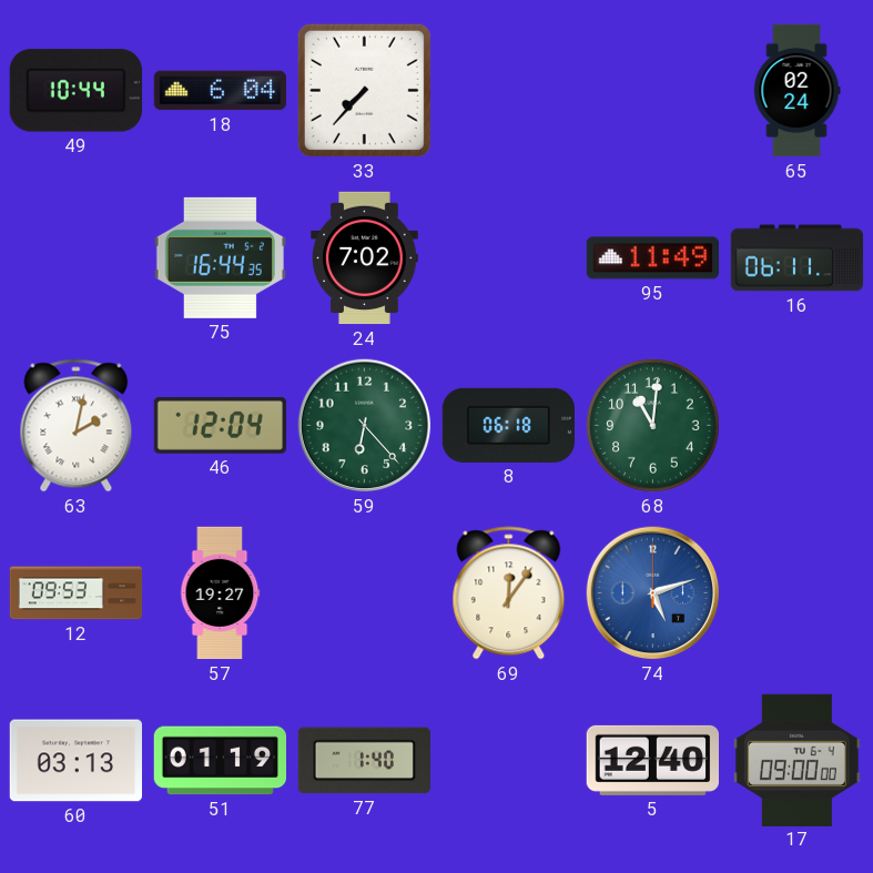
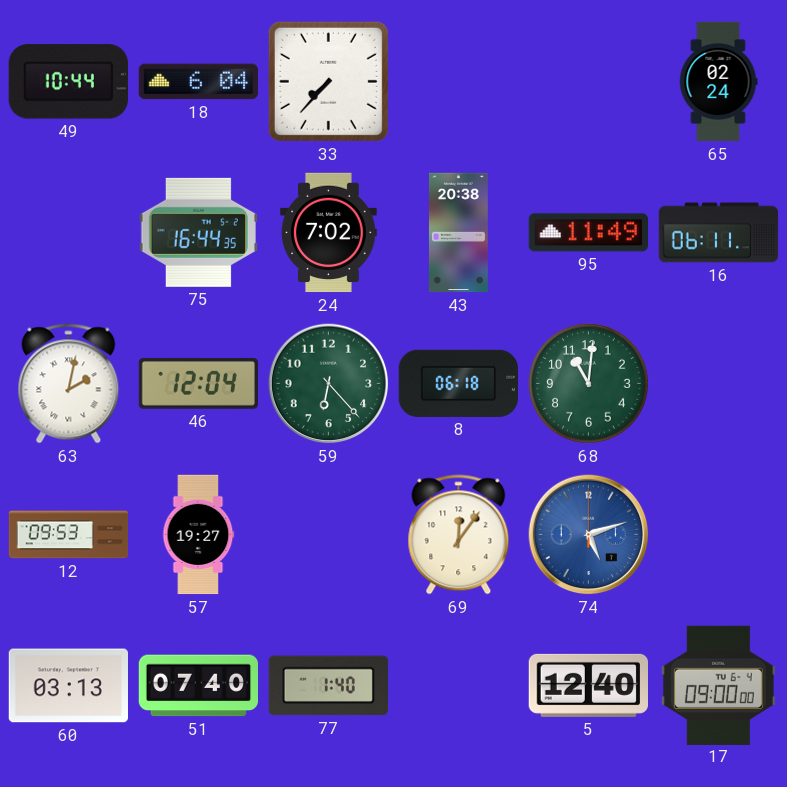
43: none -> 20:38
51: 01:19 -> 07:40
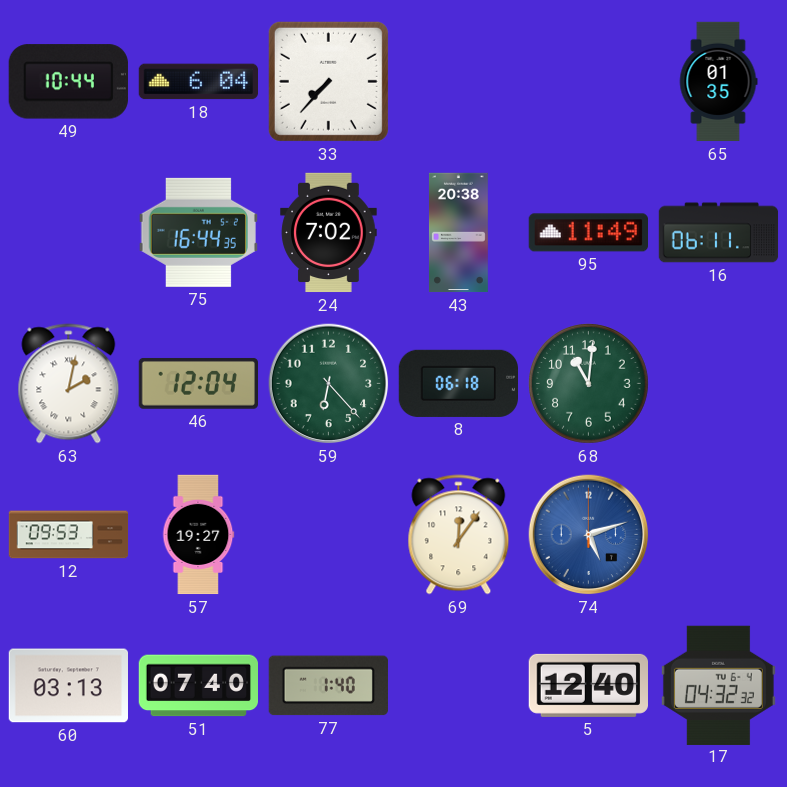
65: 02:24 -> 01:35
17: 09:00 -> 04:32
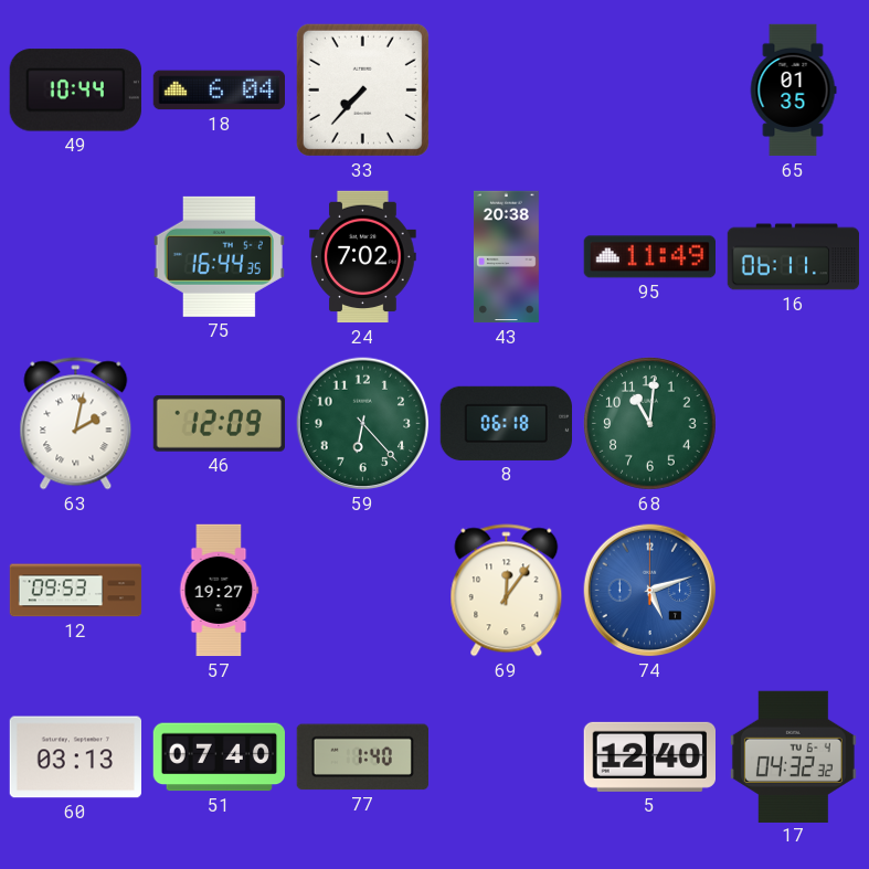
46: 12:04 -> 12:09
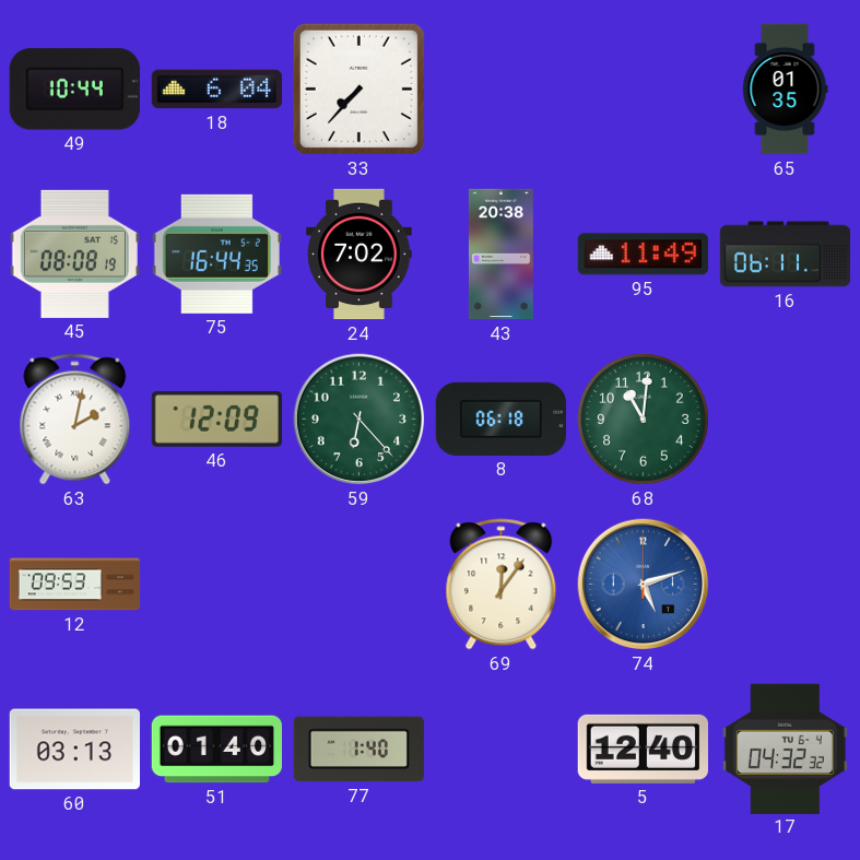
45: none -> 08:08
57: 19:27 -> none
51: 07:40 -> 01:40
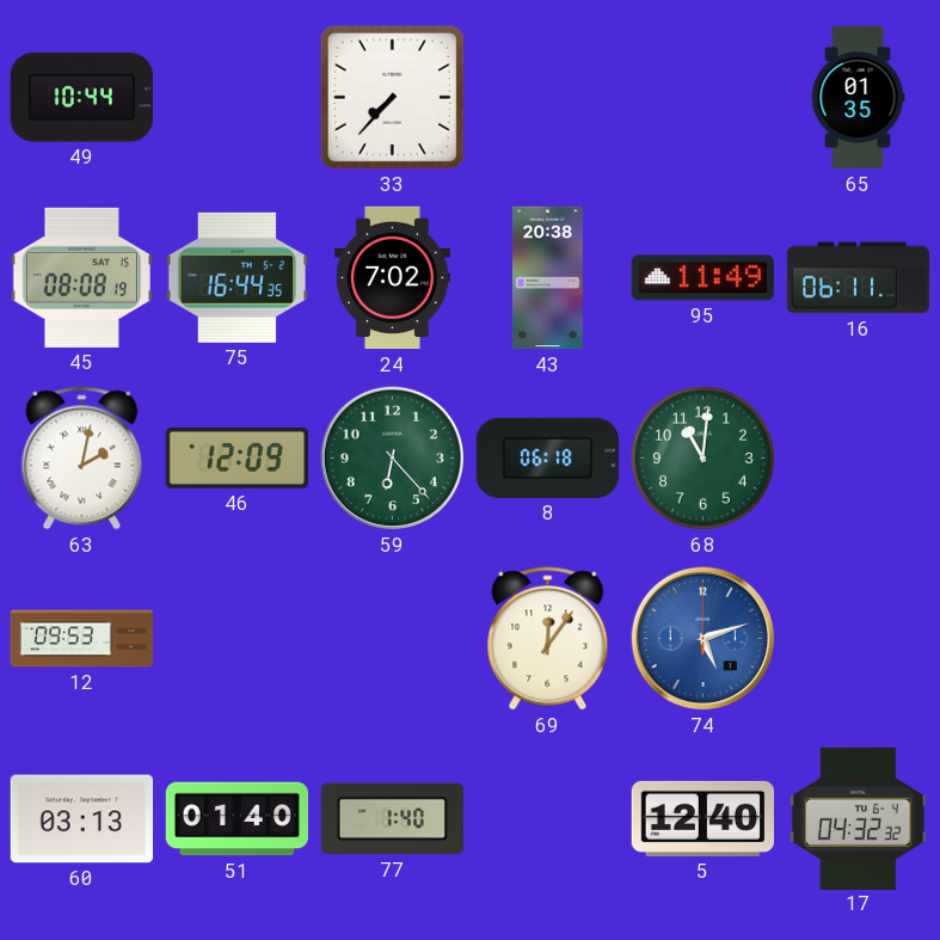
18: 6:04 -> none
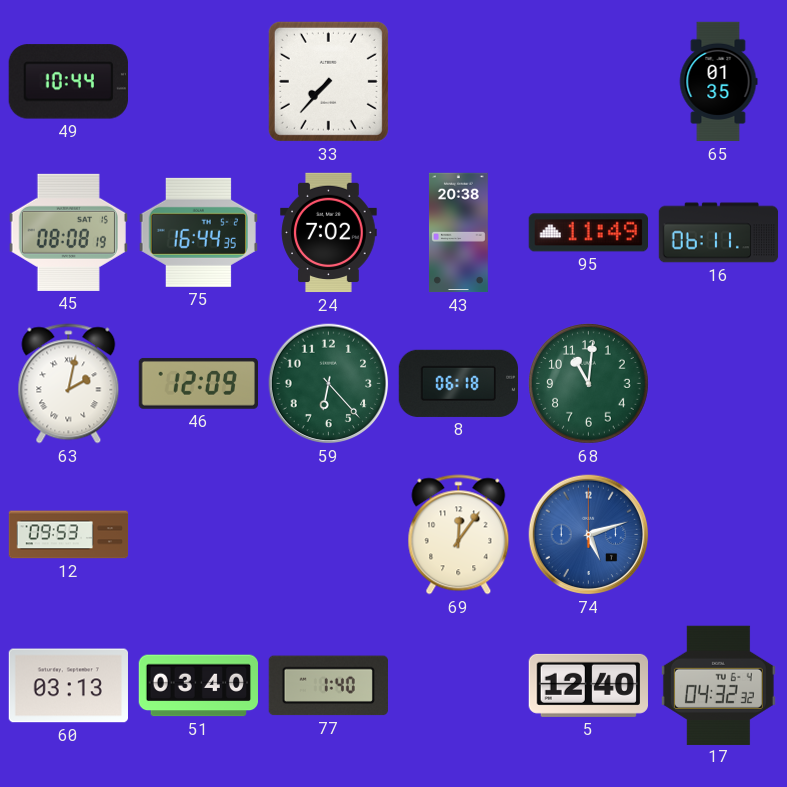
51: 01:40 -> 03:40
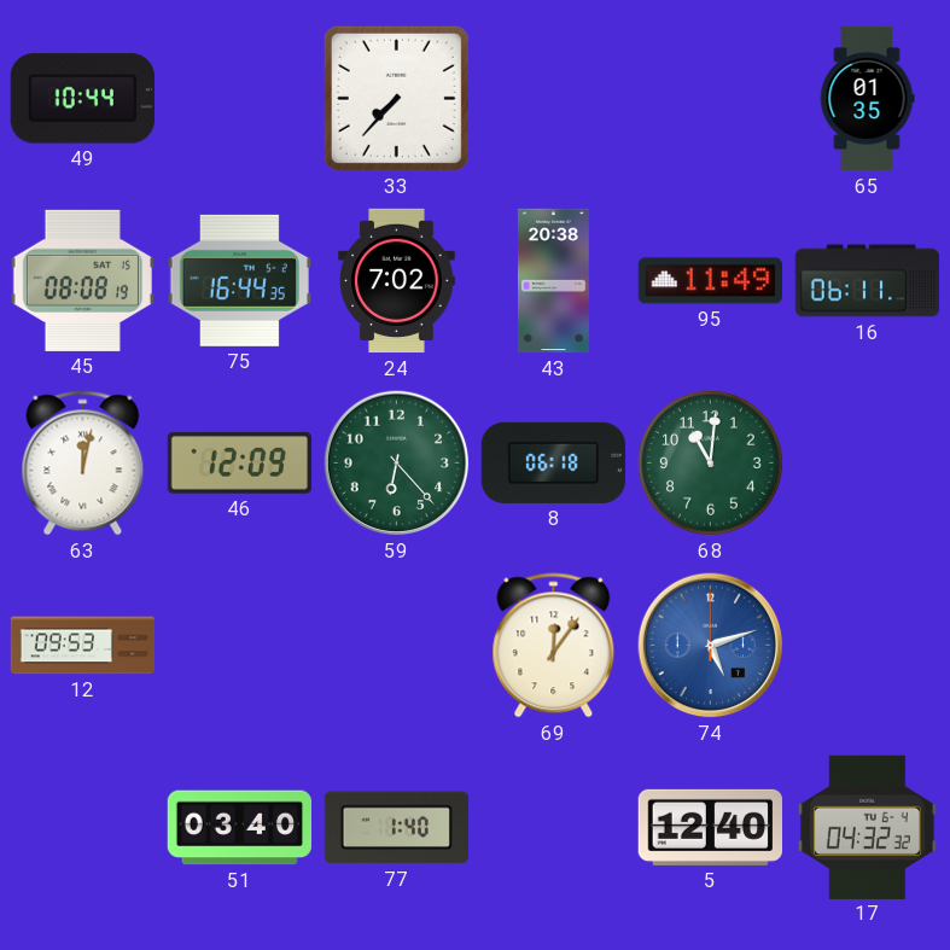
63: 2:02 -> 12:02
60: 03:13 -> none
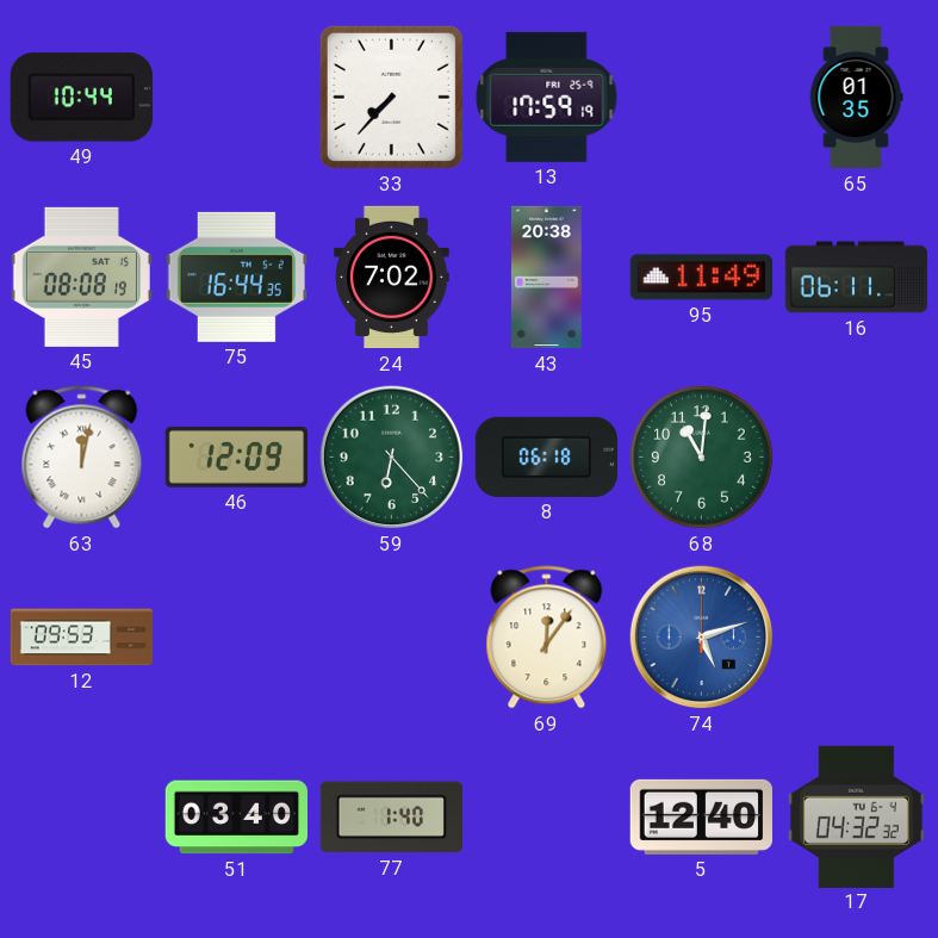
13: none -> 17:59
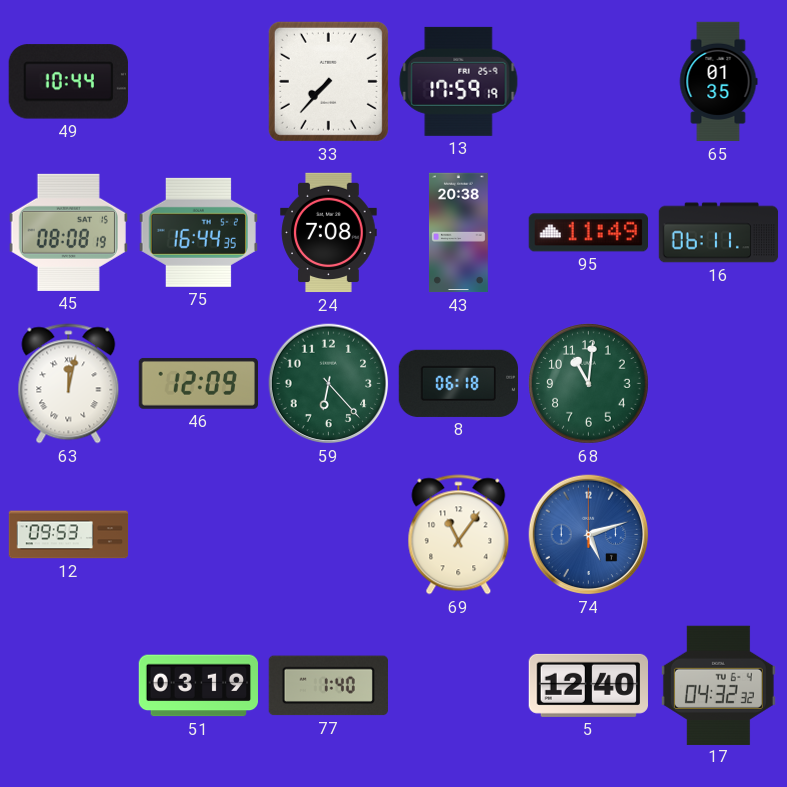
24: 7:02 -> 7:08
69: 12:06 -> 11:06
51: 03:40 -> 03:19
